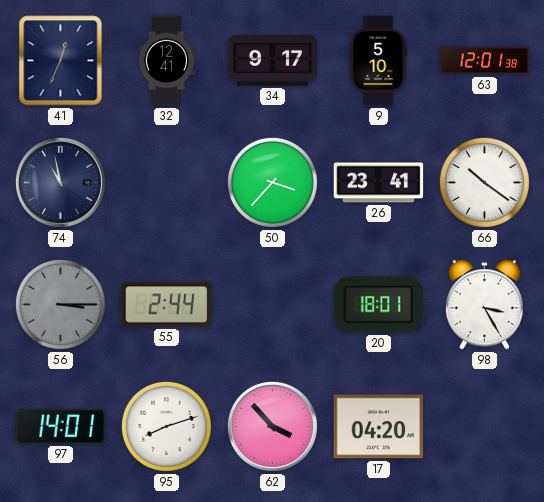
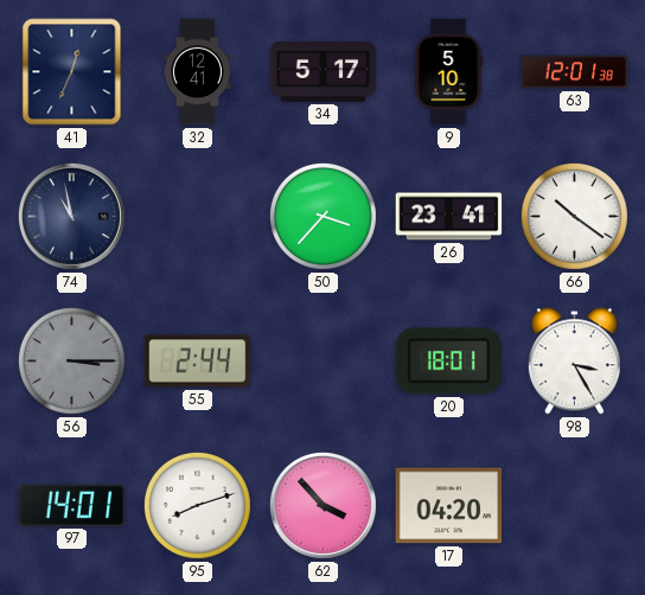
34: 9:17 -> 5:17
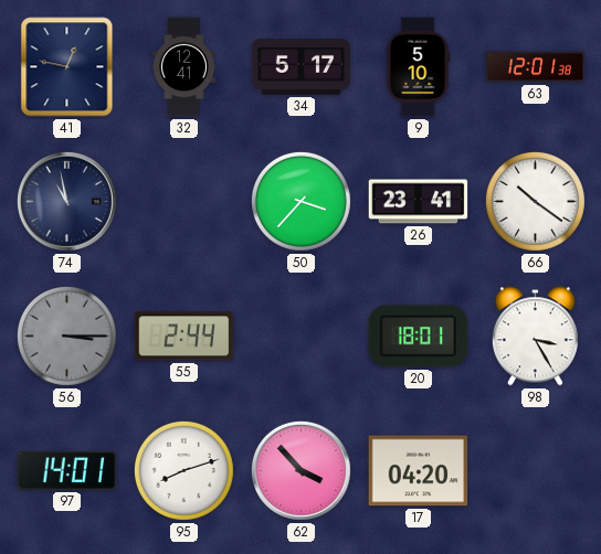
41: 12:34 -> 12:47
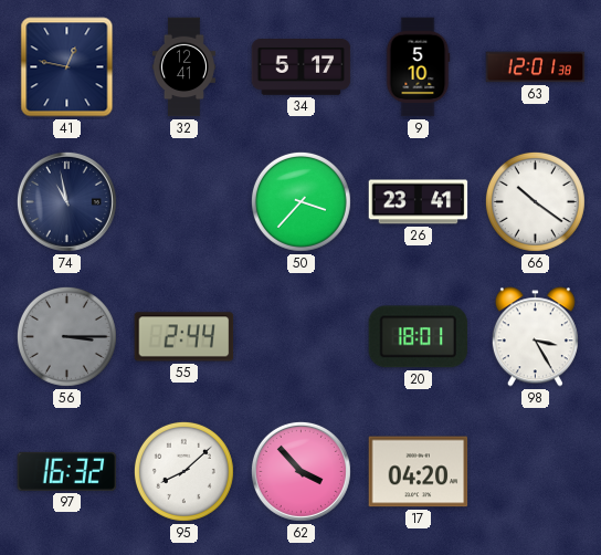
97: 14:01 -> 16:32
95: 8:12 -> 8:08
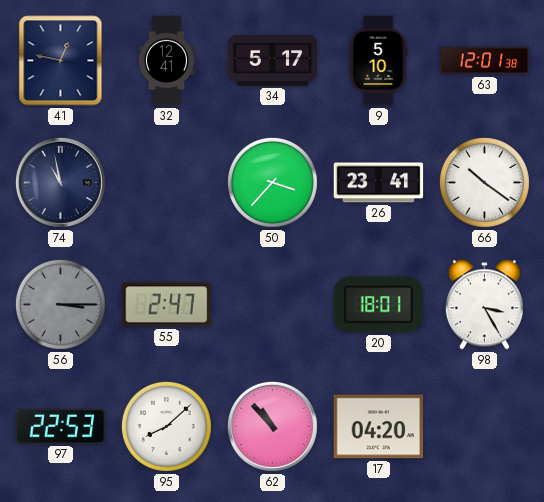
55: 2:44 -> 2:47
97: 16:32 -> 22:53
62: 3:53 -> 10:53
